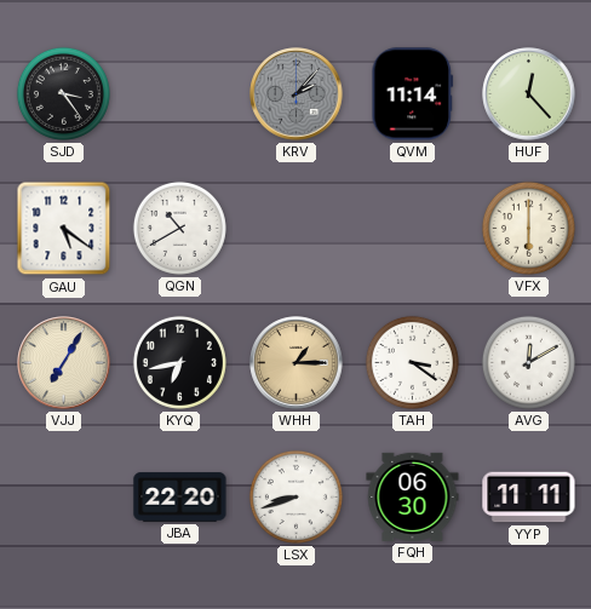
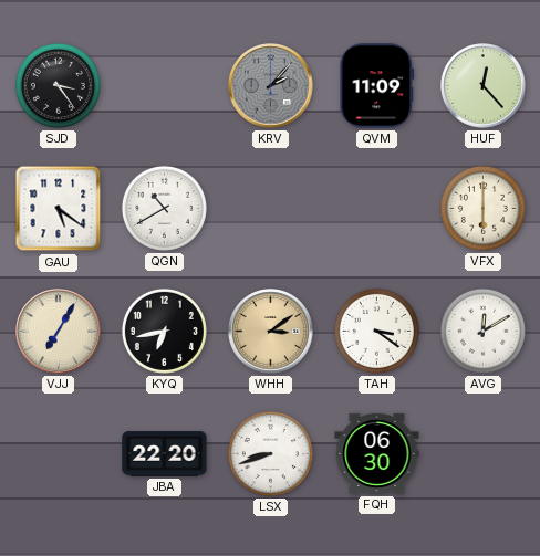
QVM: 11:14 -> 11:09
WHH: 1:15 -> 3:09
YYP: 11:11 -> none
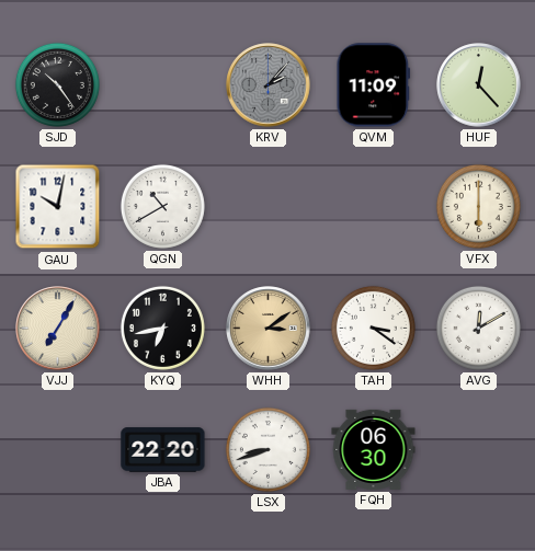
SJD: 3:24 -> 10:24
GAU: 5:21 -> 10:02
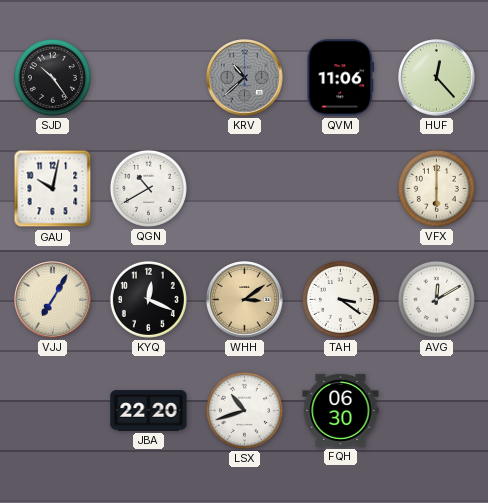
KRV: 2:07 -> 10:38
QVM: 11:09 -> 11:06
KYQ: 6:43 -> 12:19
LSX: 8:42 -> 10:42
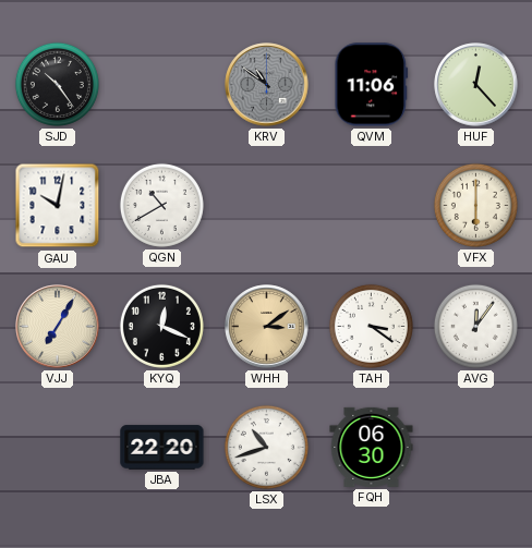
KRV: 10:38 -> 10:51
AVG: 12:10 -> 12:06
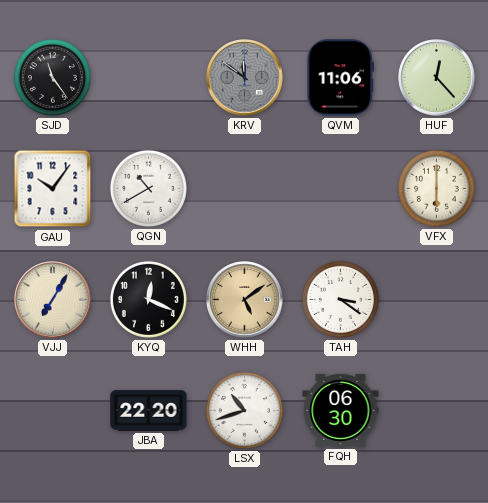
SJD: 10:24 -> 11:24
KRV: 10:51 -> 11:51
GAU: 10:02 -> 10:06
WHH: 3:09 -> 5:09
AVG: 12:06 -> none
